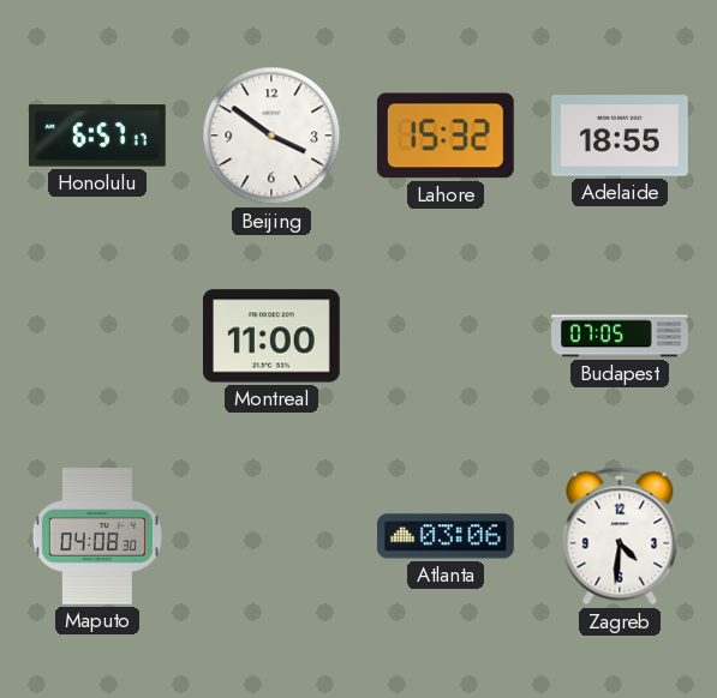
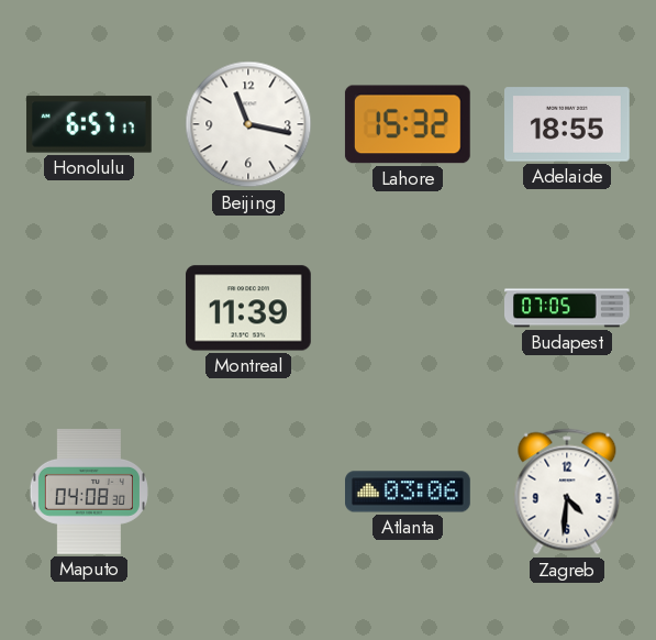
Beijing: 3:51 -> 11:17
Montreal: 11:00 -> 11:39
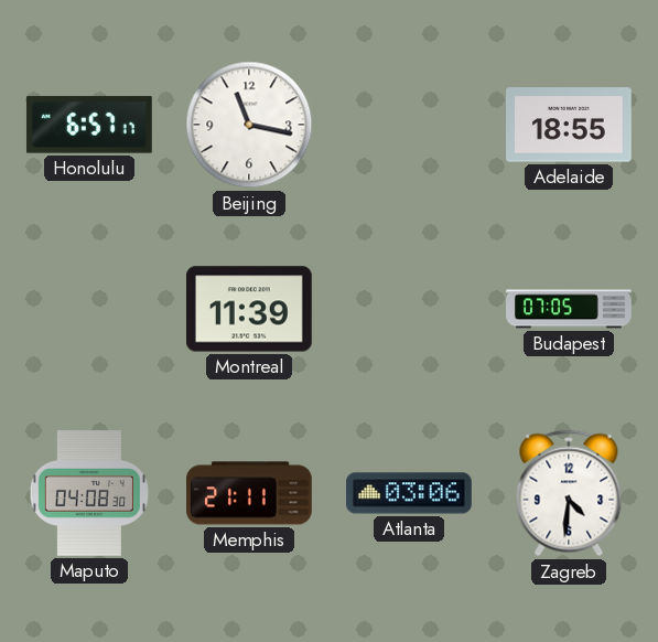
Lahore: 15:32 -> none
Memphis: none -> 21:11
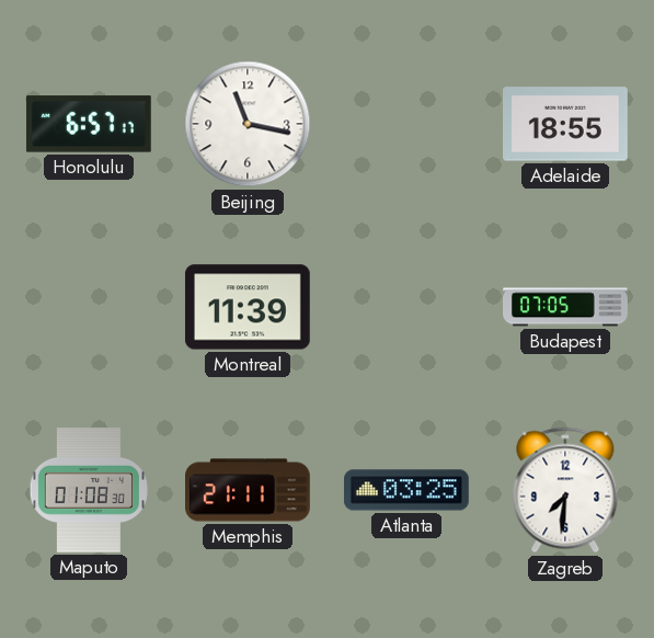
Maputo: 04:08 -> 01:08
Atlanta: 03:06 -> 03:25
Zagreb: 4:31 -> 7:31
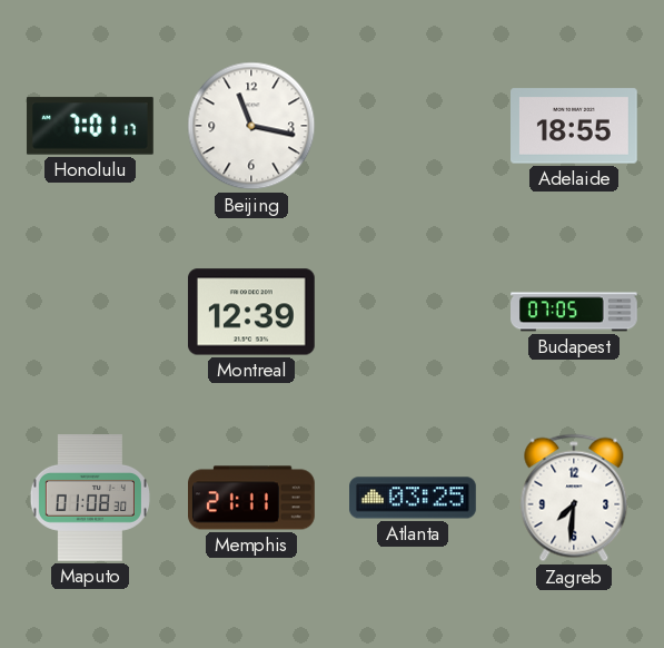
Honolulu: 6:57 -> 7:01
Montreal: 11:39 -> 12:39
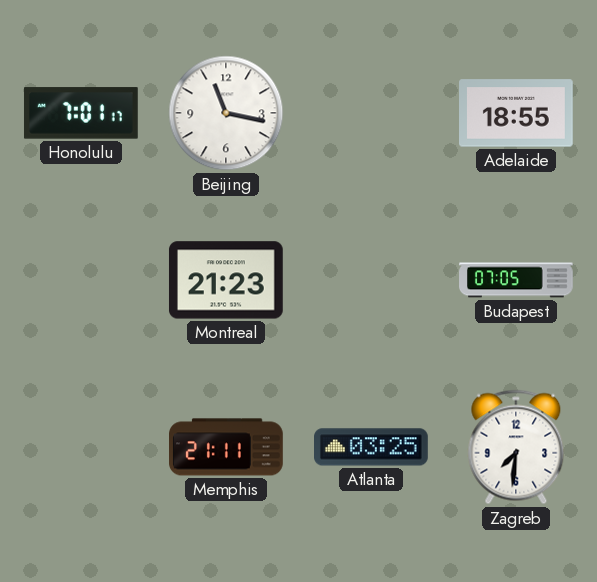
Montreal: 12:39 -> 21:23
Maputo: 01:08 -> none
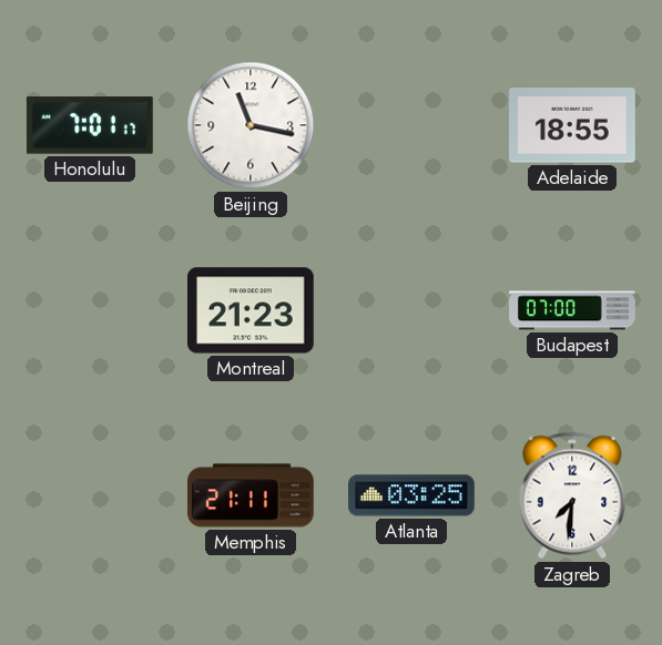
Budapest: 07:05 -> 07:00
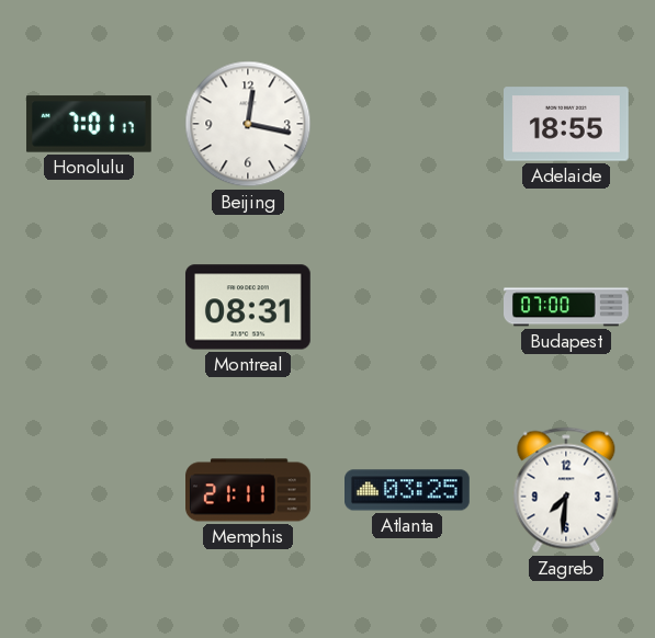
Beijing: 11:17 -> 12:17
Montreal: 21:23 -> 08:31
